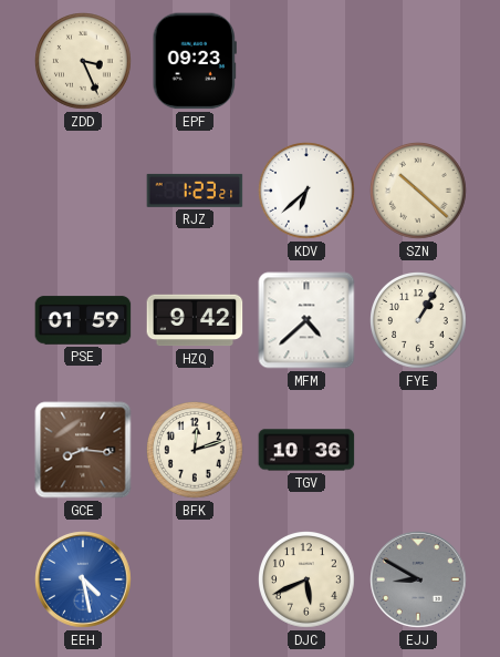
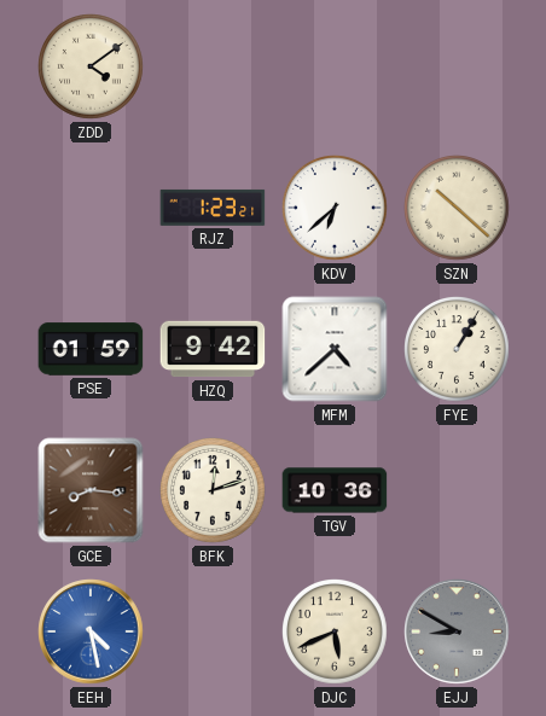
ZDD: 3:26 -> 4:09
EPF: 09:23 -> none
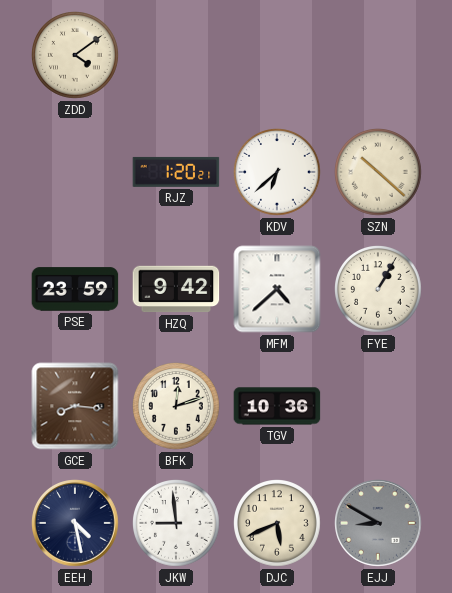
RJZ: 1:23 -> 1:20
PSE: 01:59 -> 23:59
EEH dial: blue -> navy
JKW: none -> 8:59
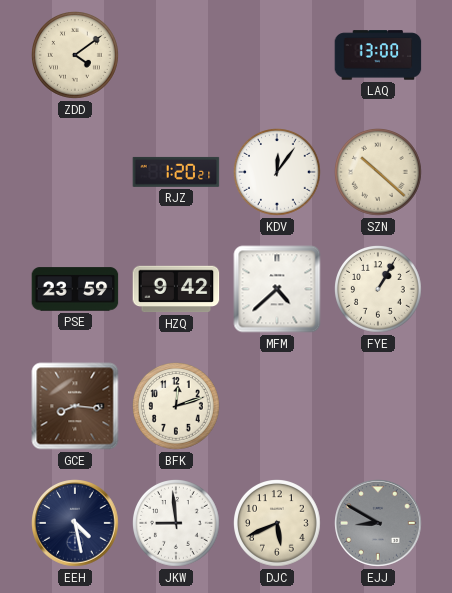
LAQ: none -> 13:00
KDV: 6:38 -> 12:06
TGV: 10:36 -> none
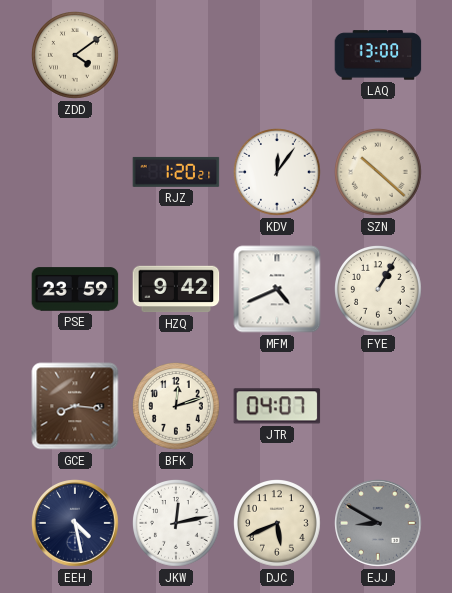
MFM: 4:38 -> 4:41
JTR: none -> 04:07
JKW: 8:59 -> 12:13
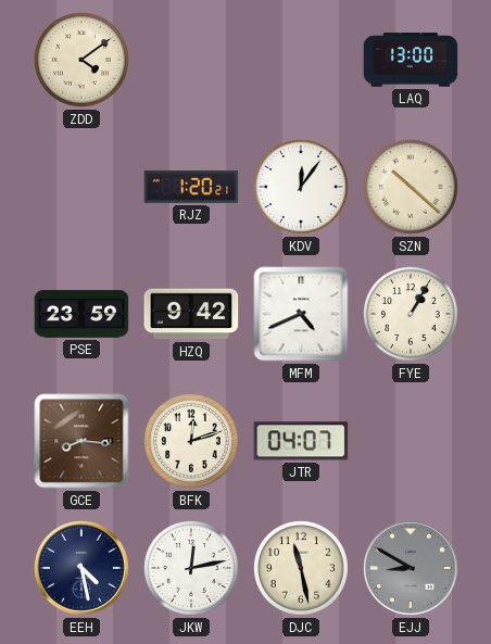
DJC: 5:41 -> 11:28
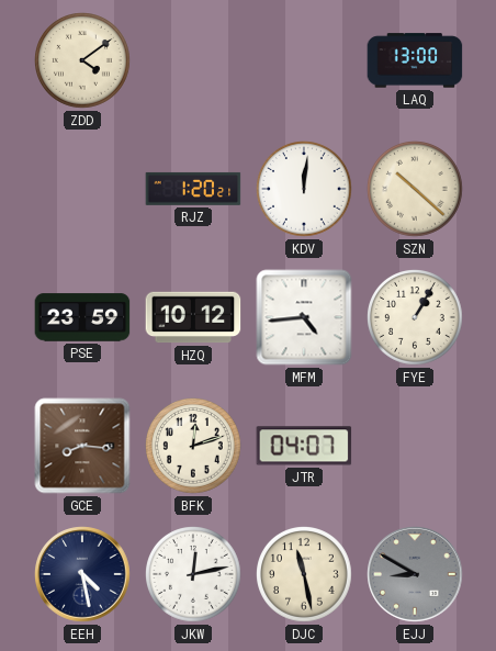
KDV: 12:06 -> 12:01
HZQ: 9:42 -> 10:12
MFM: 4:41 -> 4:44
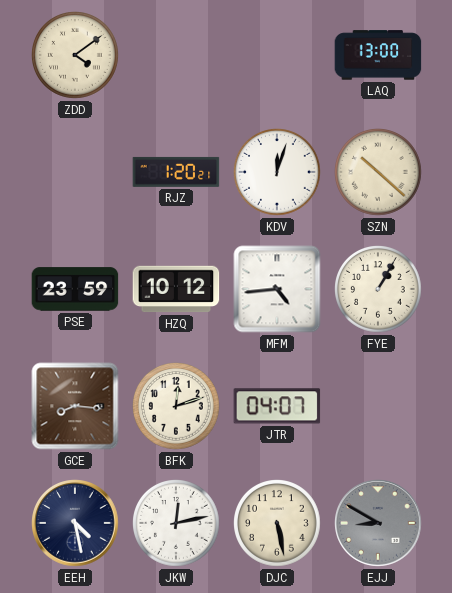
KDV: 12:01 -> 12:03
DJC: 11:28 -> 5:28
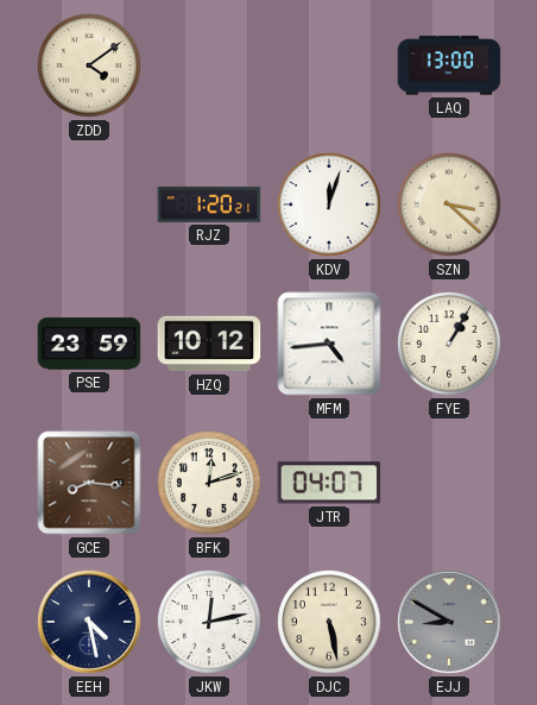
SZN: 10:22 -> 3:22
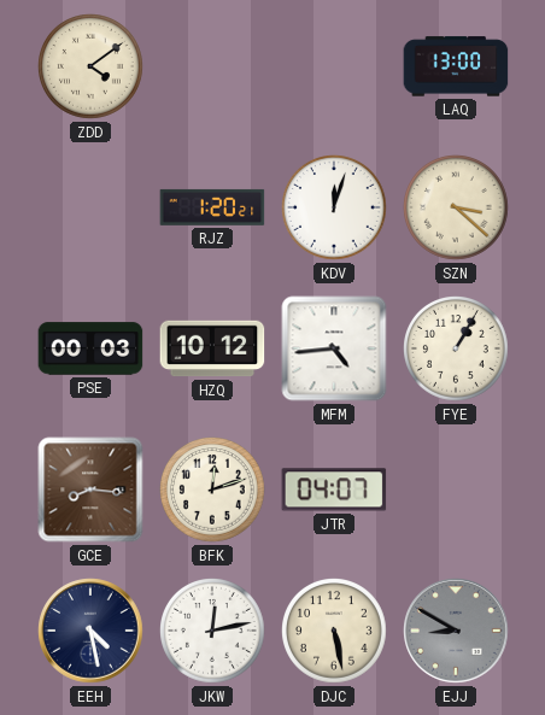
PSE: 23:59 -> 00:03
